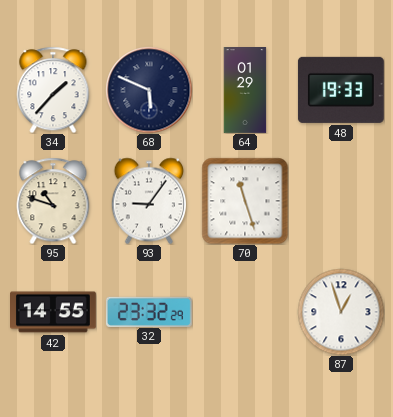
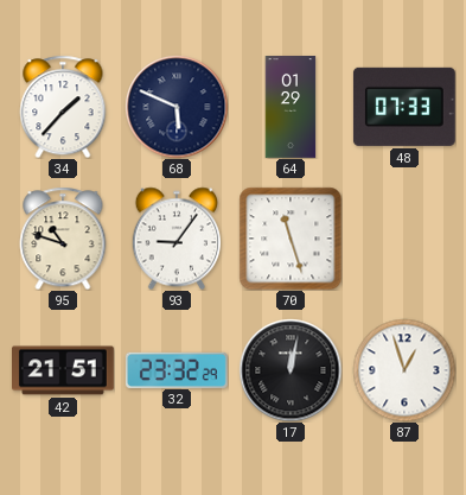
48: 19:33 -> 07:33
42: 14:55 -> 21:51
17: none -> 12:02
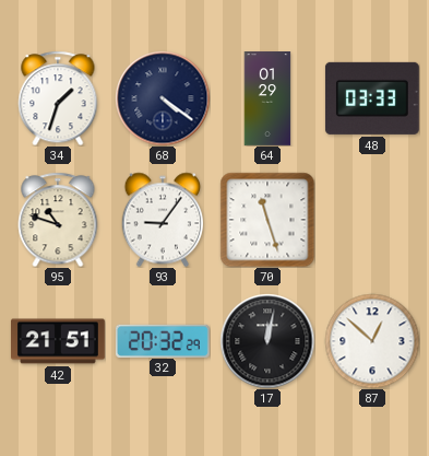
34: 1:37 -> 1:33
68: 5:49 -> 4:21
48: 07:33 -> 03:33
32: 23:32 -> 20:32
87: 12:57 -> 12:52
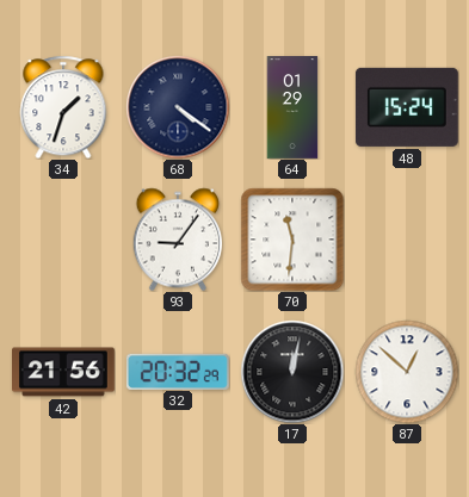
48: 03:33 -> 15:24
95: 10:48 -> none
70: 11:27 -> 11:31
42: 21:51 -> 21:56
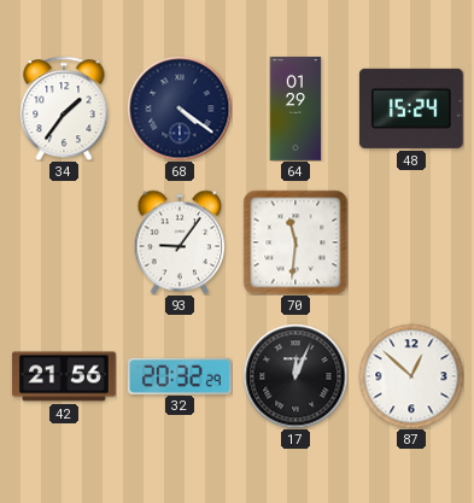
34: 1:33 -> 1:36
17: 12:02 -> 12:04
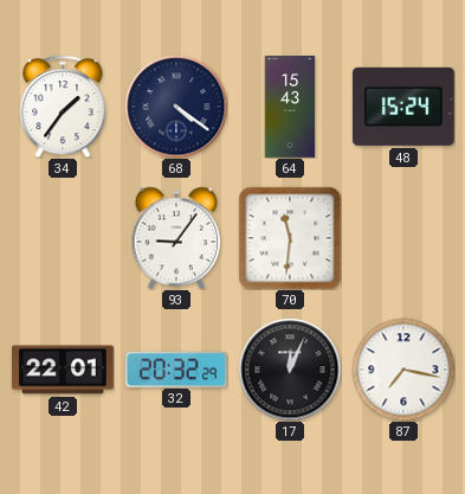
64: 01:29 -> 15:43
42: 21:56 -> 22:01
87: 12:52 -> 7:17
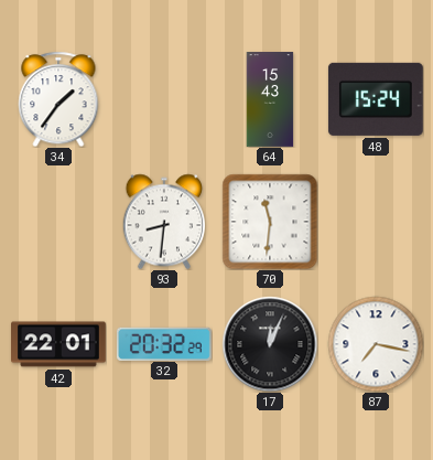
68: 4:21 -> none
93: 9:06 -> 8:31
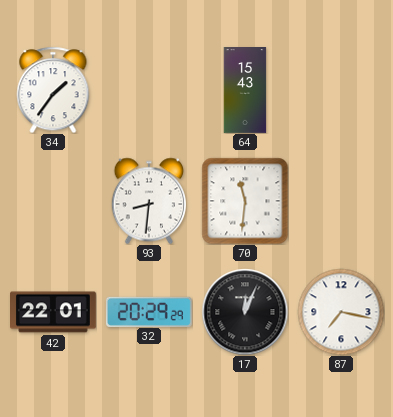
48: 15:24 -> none
32: 20:32 -> 20:29
